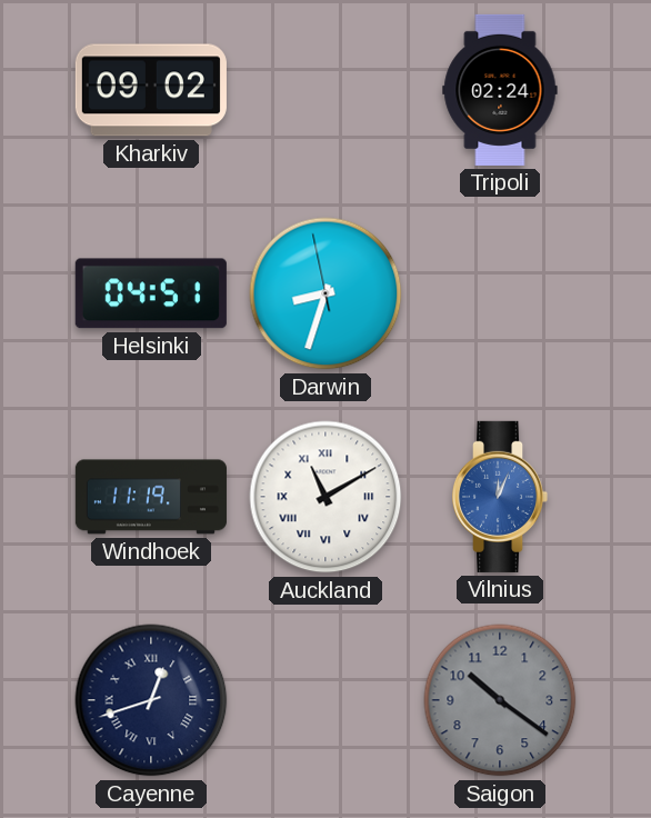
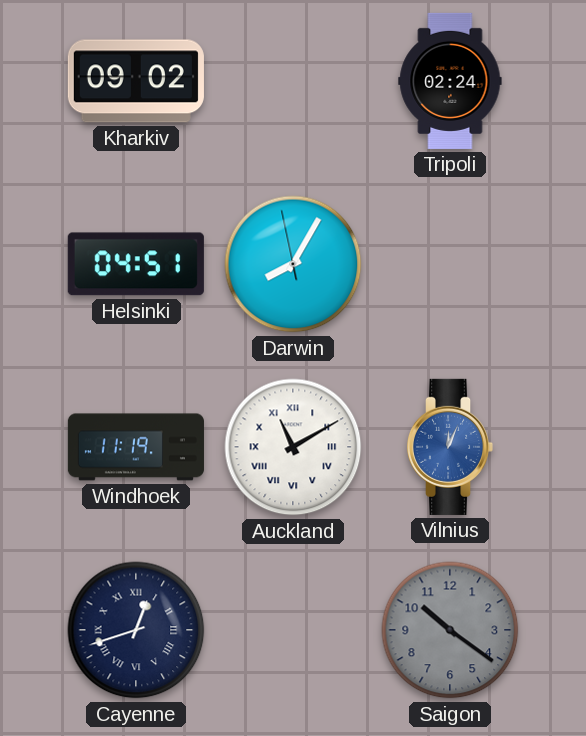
Darwin: 8:32 -> 8:04
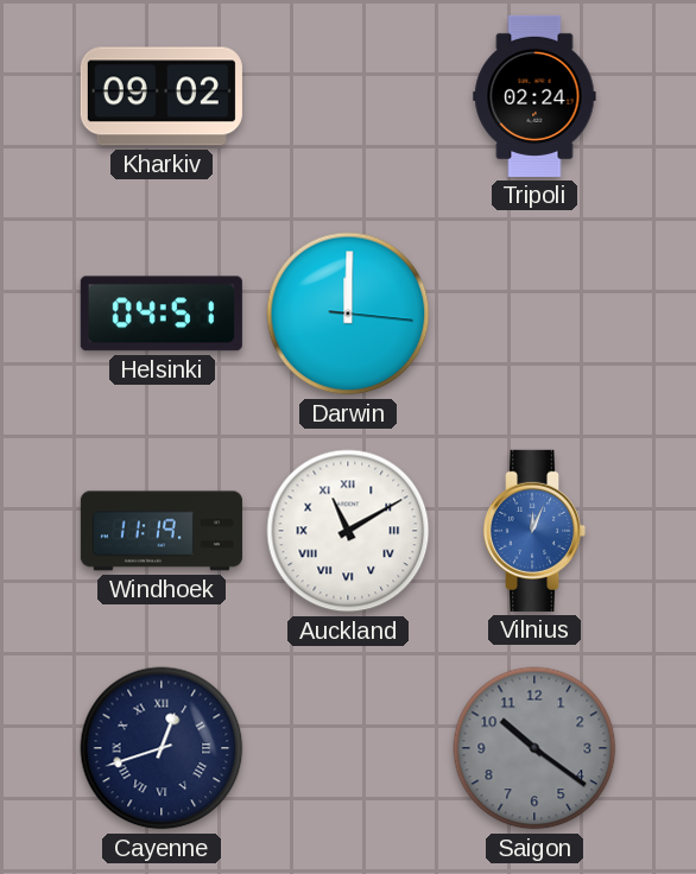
Darwin: 8:04 -> 12:00
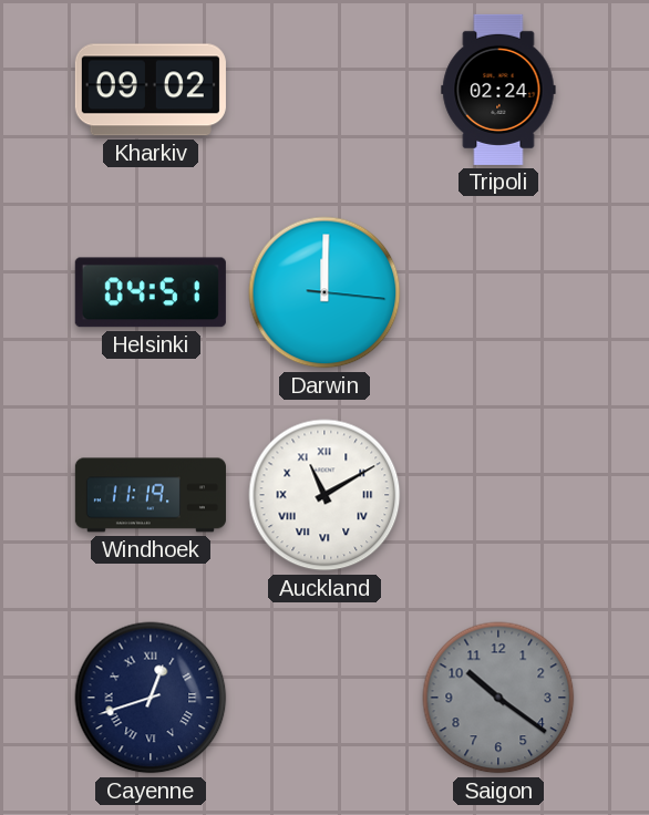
Vilnius: 12:04 -> none
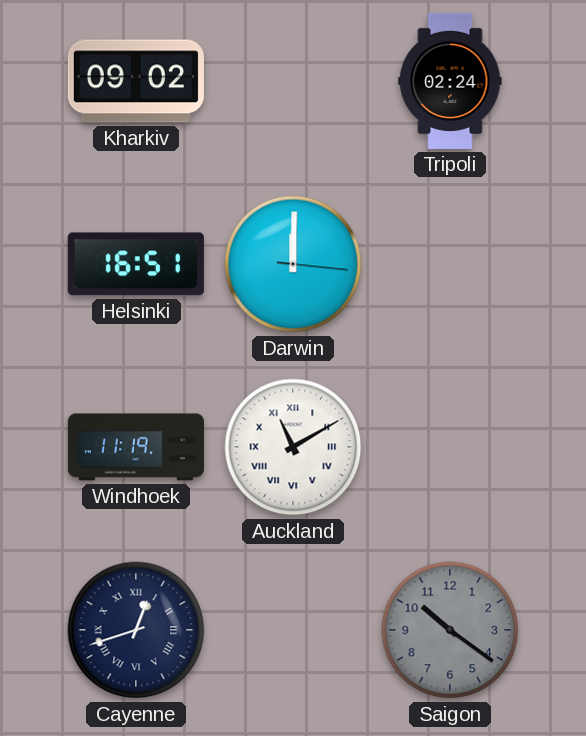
Helsinki: 04:51 -> 16:51
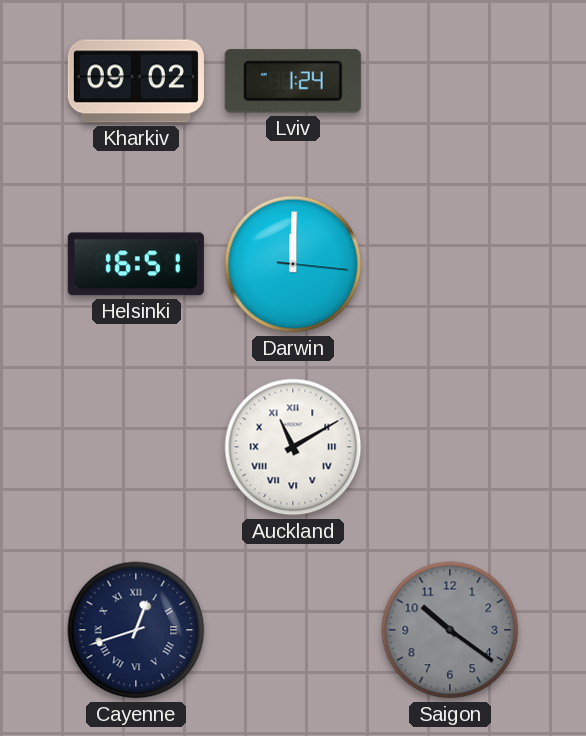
Lviv: none -> 1:24
Tripoli: 02:24 -> none
Windhoek: 11:19 -> none
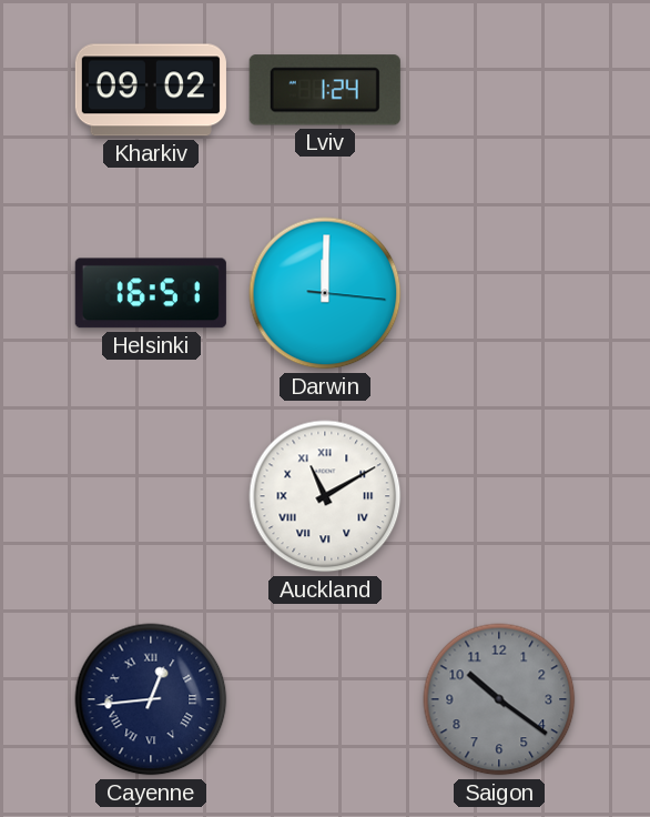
Cayenne: 12:42 -> 12:44
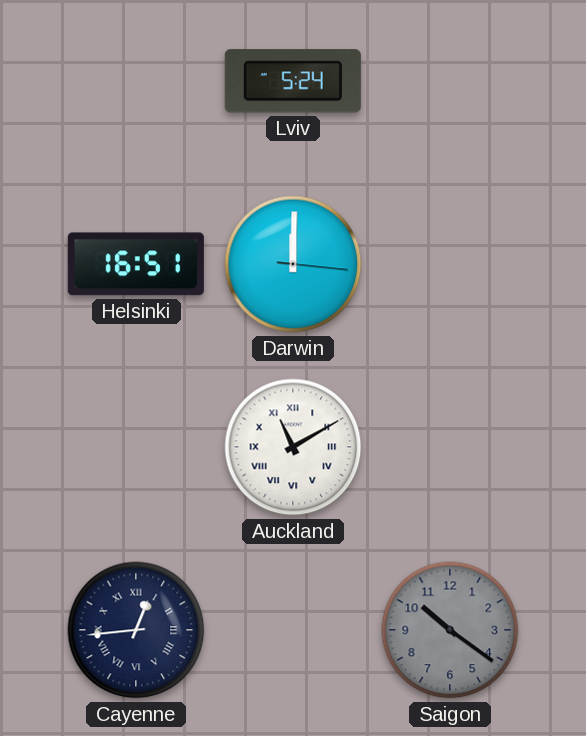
Kharkiv: 09:02 -> none
Lviv: 1:24 -> 5:24
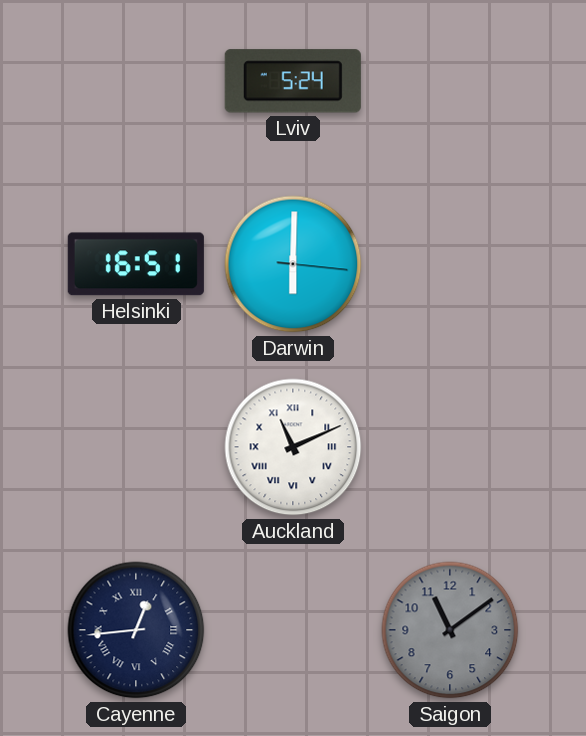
Darwin: 12:00 -> 6:00
Auckland: 11:10 -> 11:11
Saigon: 10:21 -> 11:09
